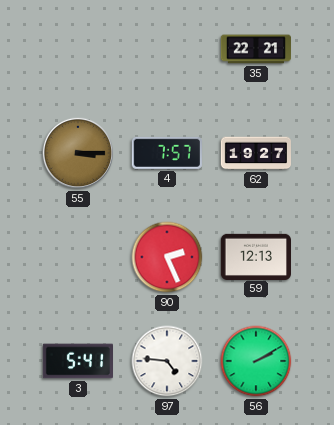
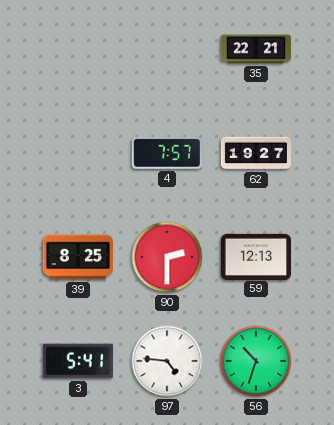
55: 3:15 -> none
39: none -> 8:25
90: 2:26 -> 2:30
56: 2:10 -> 10:33
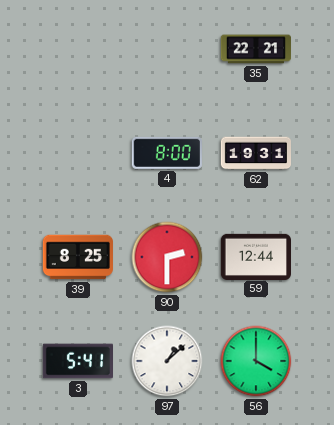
4: 7:57 -> 8:00
62: 19:27 -> 19:31
59: 12:13 -> 12:44
97: 4:46 -> 1:08
56: 10:33 -> 4:00
